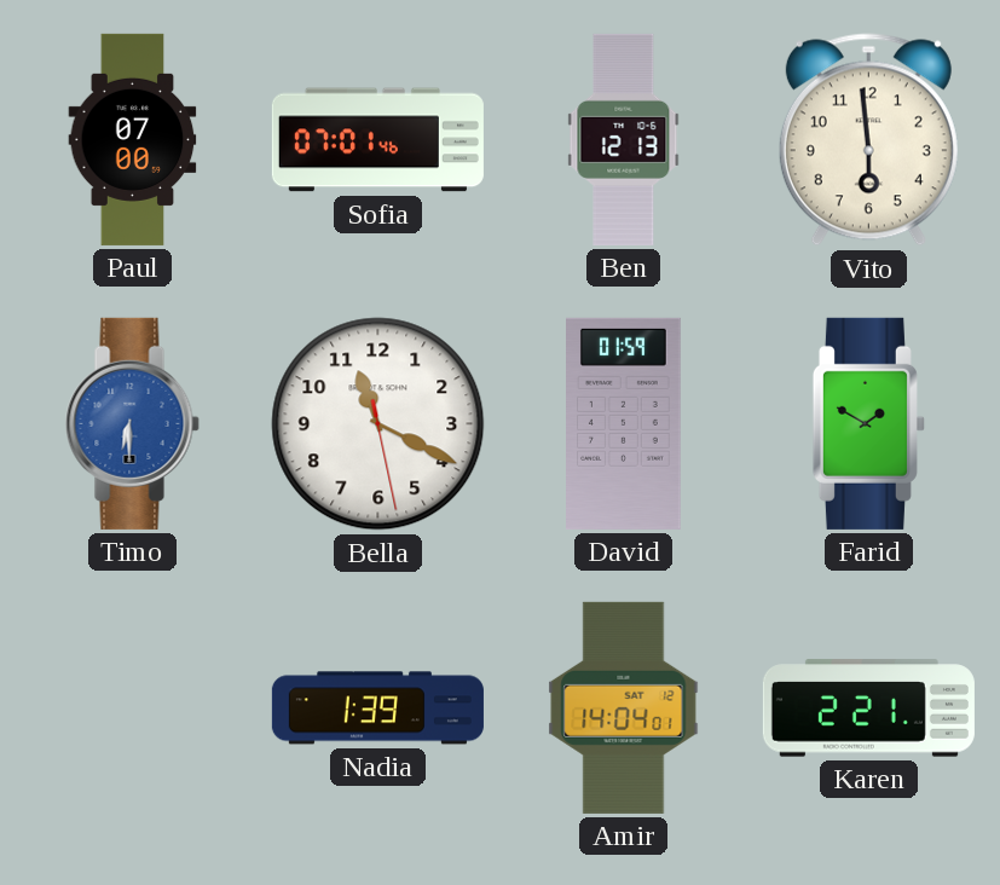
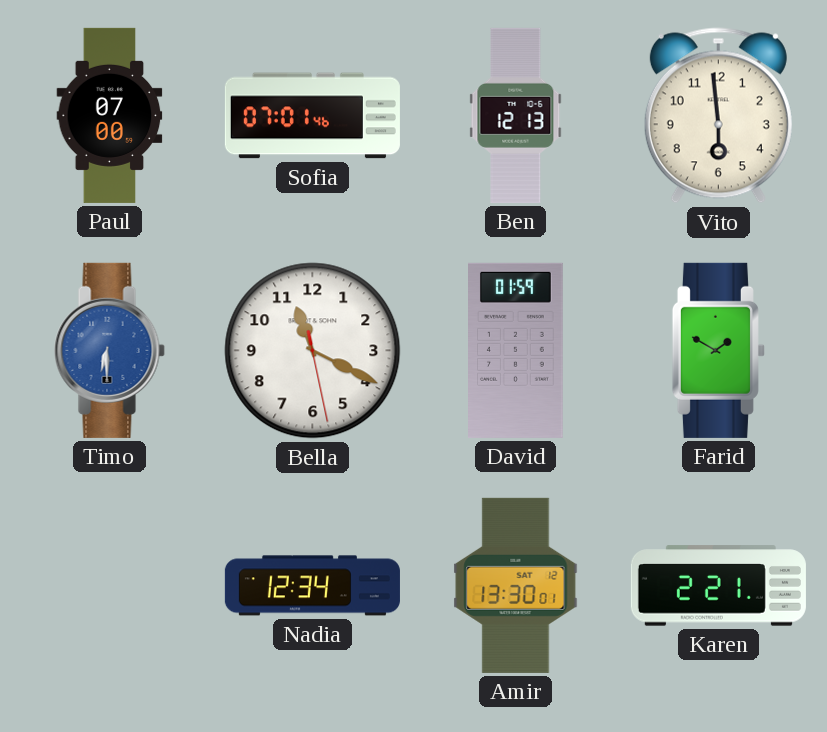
Nadia: 1:39 -> 12:34
Amir: 14:04 -> 13:30
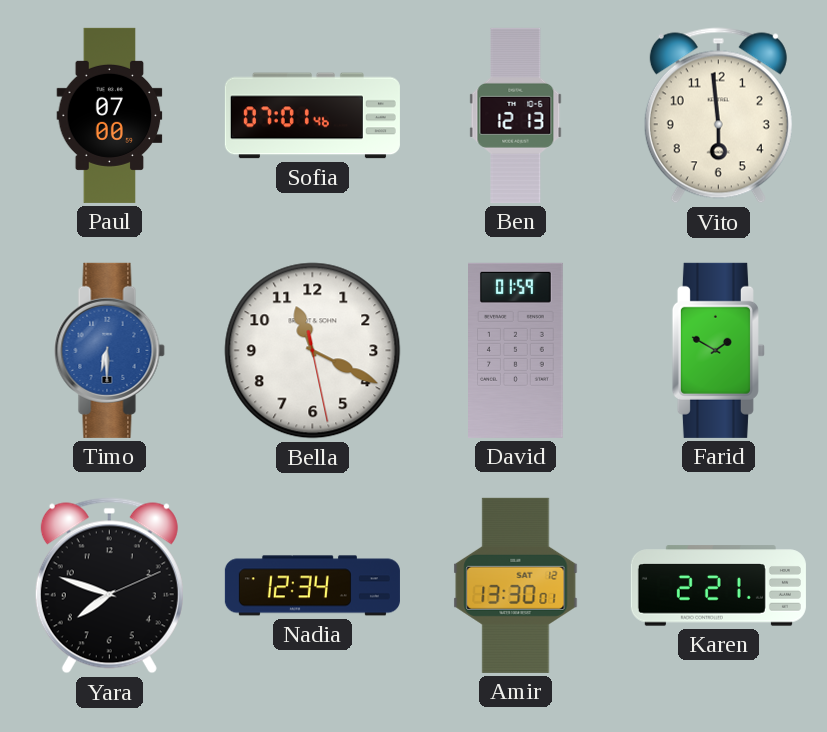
Yara: none -> 7:48
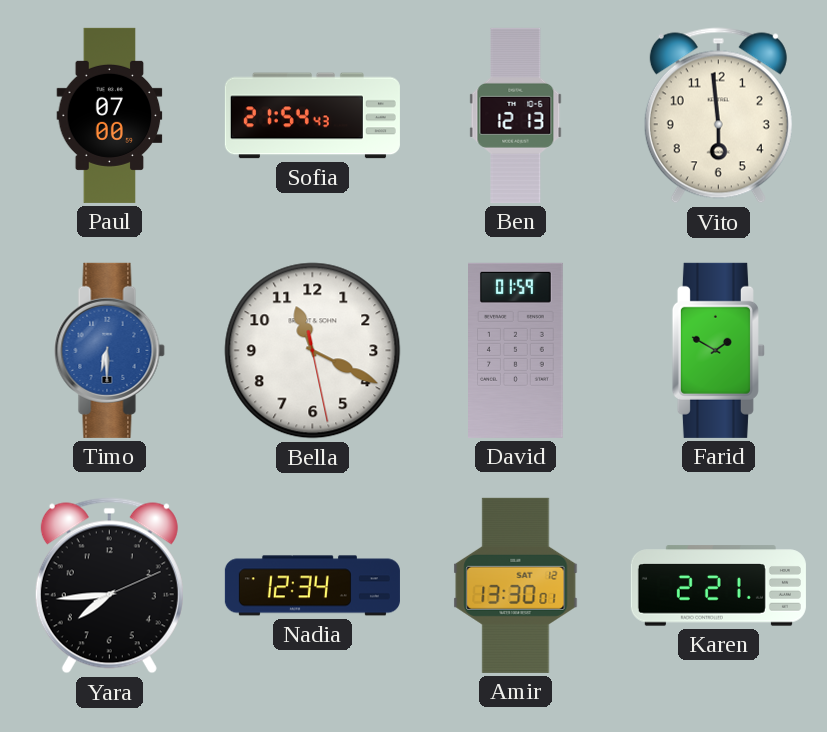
Sofia: 07:01 -> 21:54
Yara: 7:48 -> 7:44
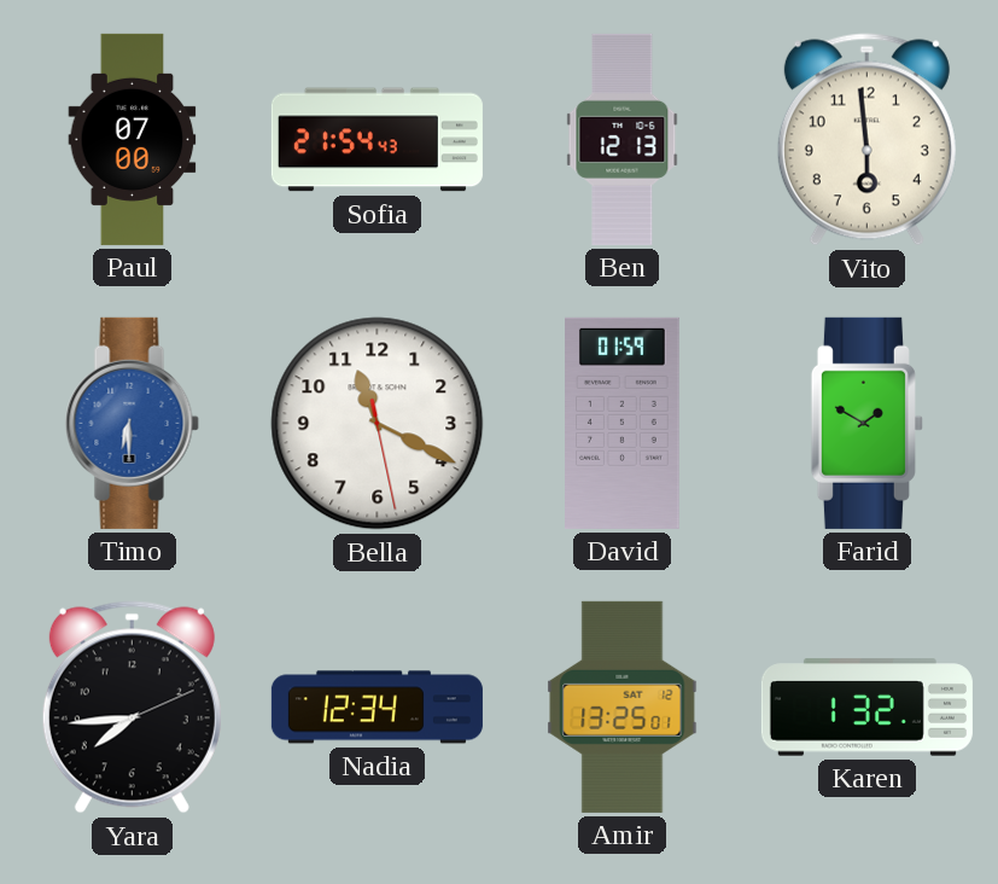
Amir: 13:30 -> 13:25
Karen: 2:21 -> 1:32
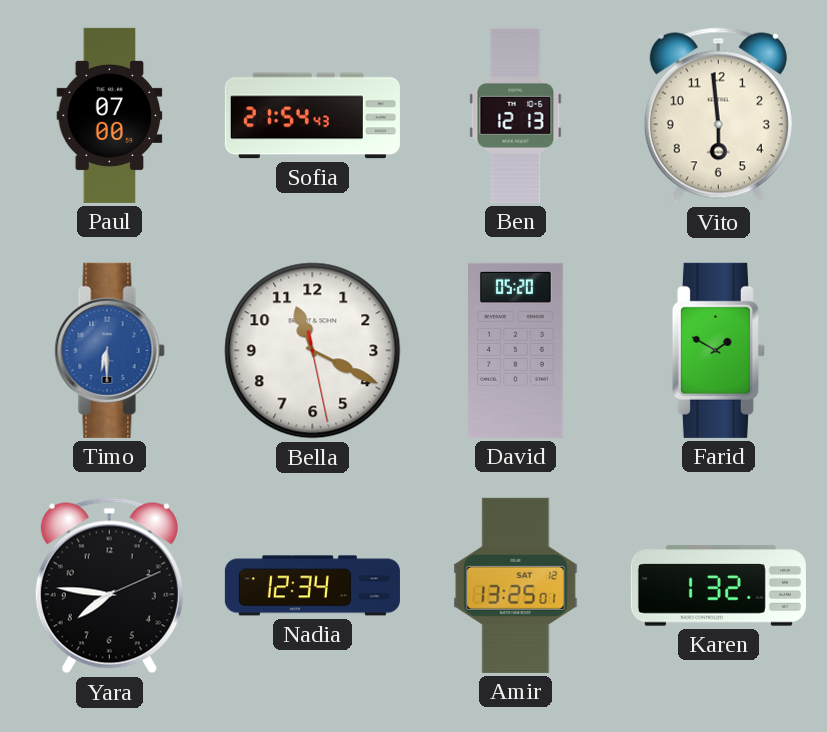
David: 01:59 -> 05:20
Yara: 7:44 -> 7:46
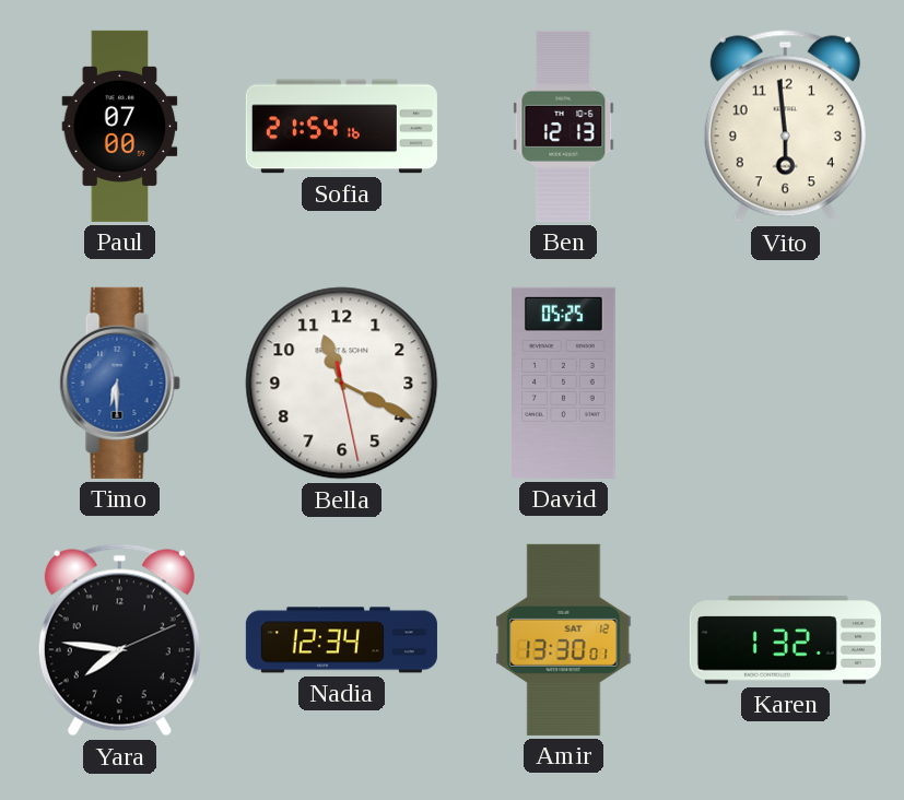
Sofia: 21:54:43 -> 21:54:16
David: 05:20 -> 05:25
Farid: 1:50 -> none
Amir: 13:25 -> 13:30
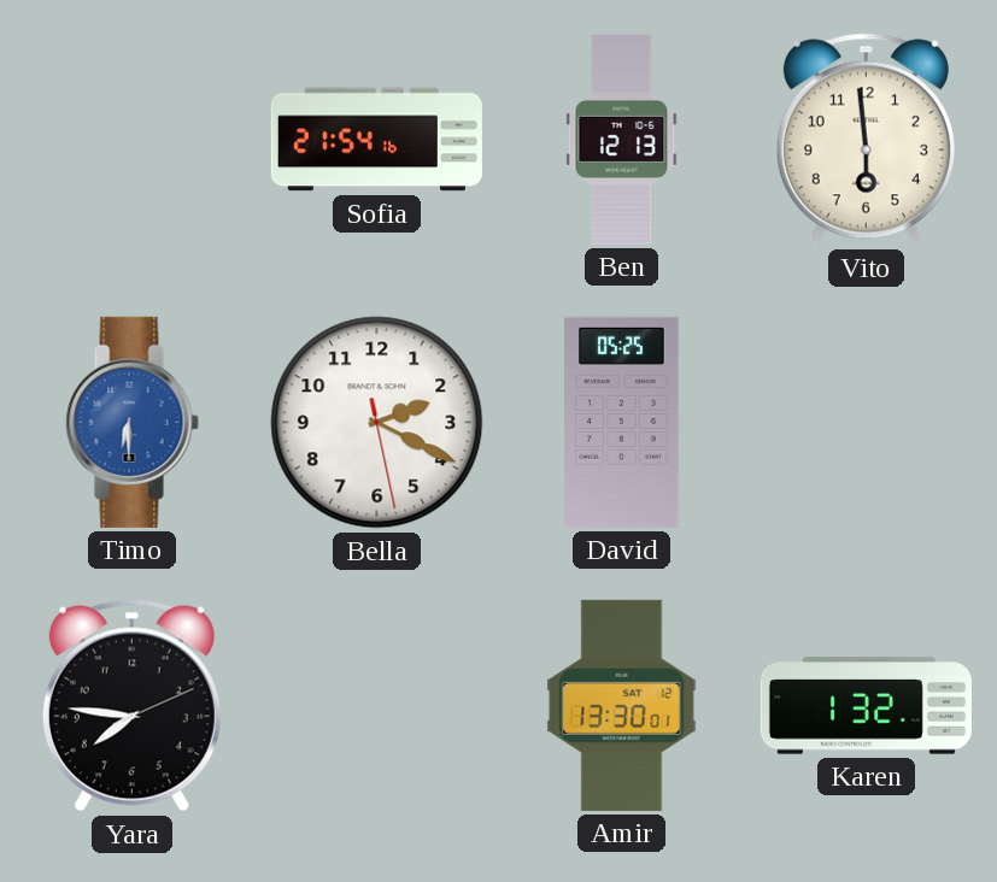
Paul: 07:00 -> none
Bella: 11:19 -> 2:19
Nadia: 12:34 -> none
